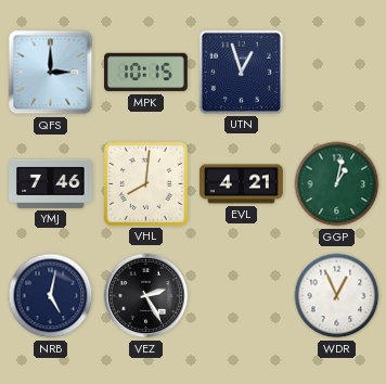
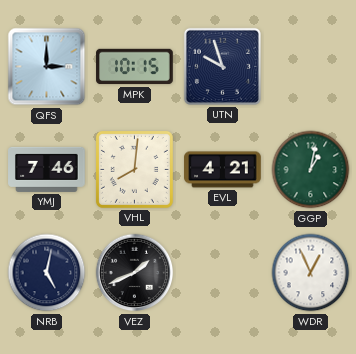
UTN: 12:57 -> 9:57
VEZ: 2:25 -> 1:41
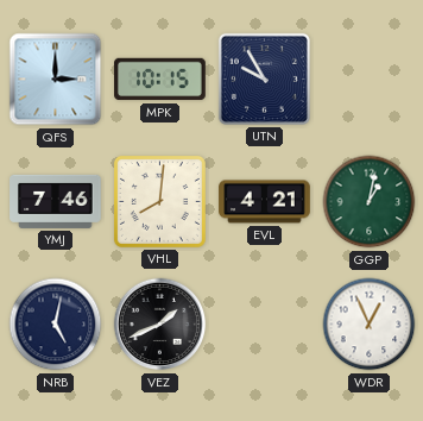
UTN: 9:57 -> 9:55
